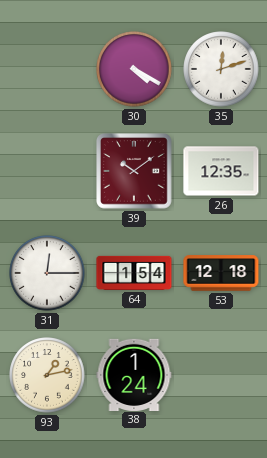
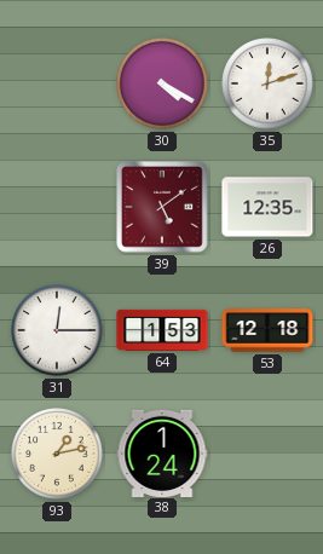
39: 10:09 -> 5:09
64: 1:54 -> 1:53
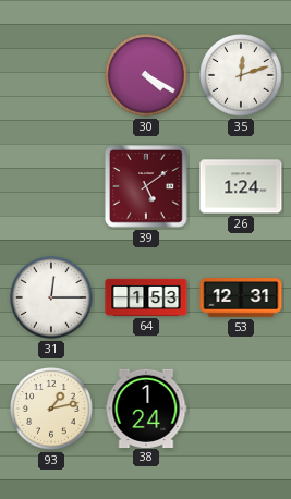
26: 12:35 -> 1:24
53: 12:18 -> 12:31
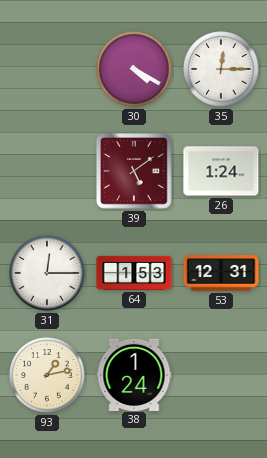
35: 12:12 -> 12:15
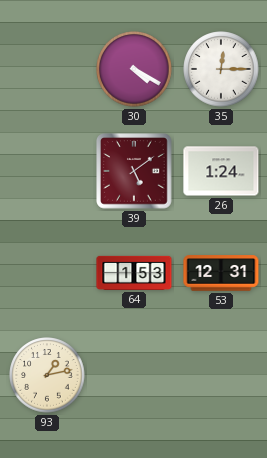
31: 12:15 -> none
38: 1:24 -> none
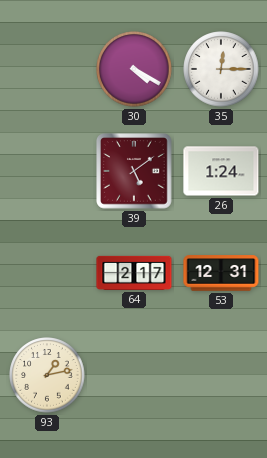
64: 1:53 -> 2:17
